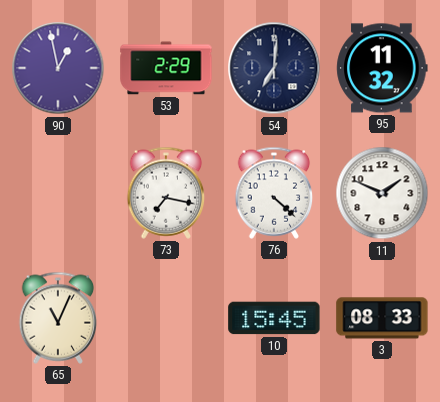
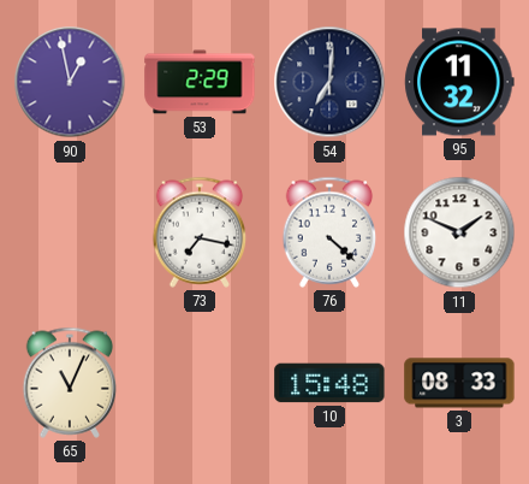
10: 15:45 -> 15:48
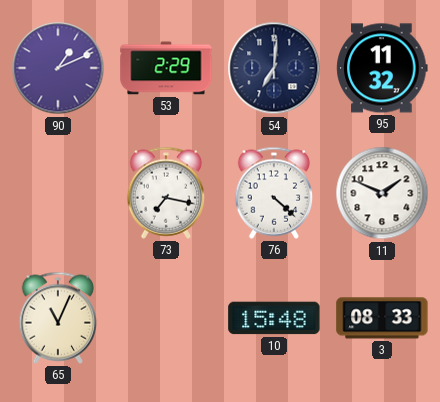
90: 12:58 -> 1:11
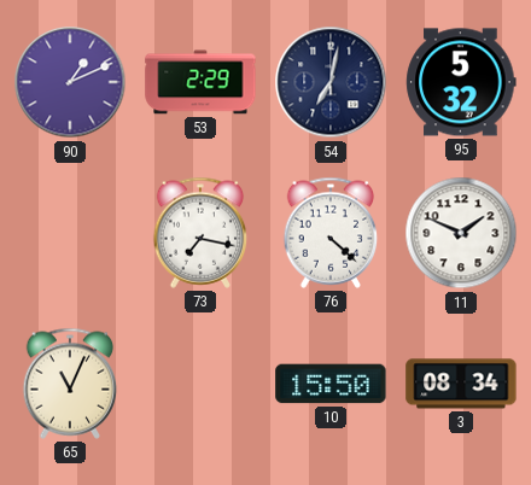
54: 7:01 -> 7:02
95: 11:32 -> 5:32
10: 15:48 -> 15:50
3: 08:33 -> 08:34
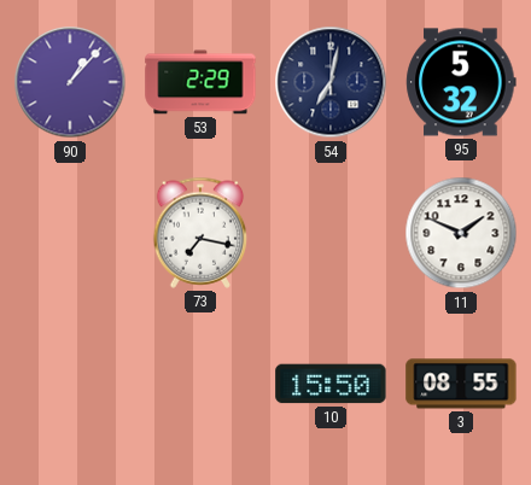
90: 1:11 -> 1:07
76: 4:22 -> none
65: 11:04 -> none
3: 08:34 -> 08:55
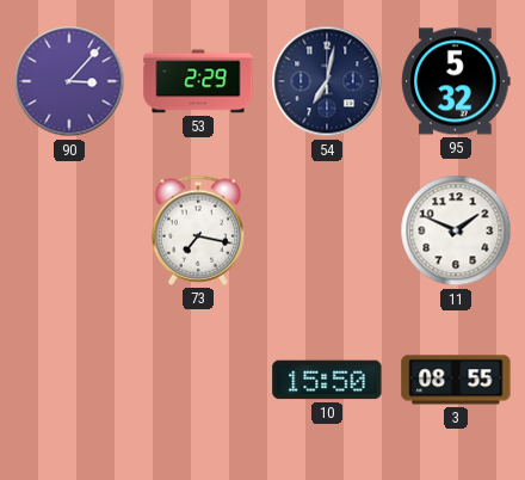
90: 1:07 -> 3:07
